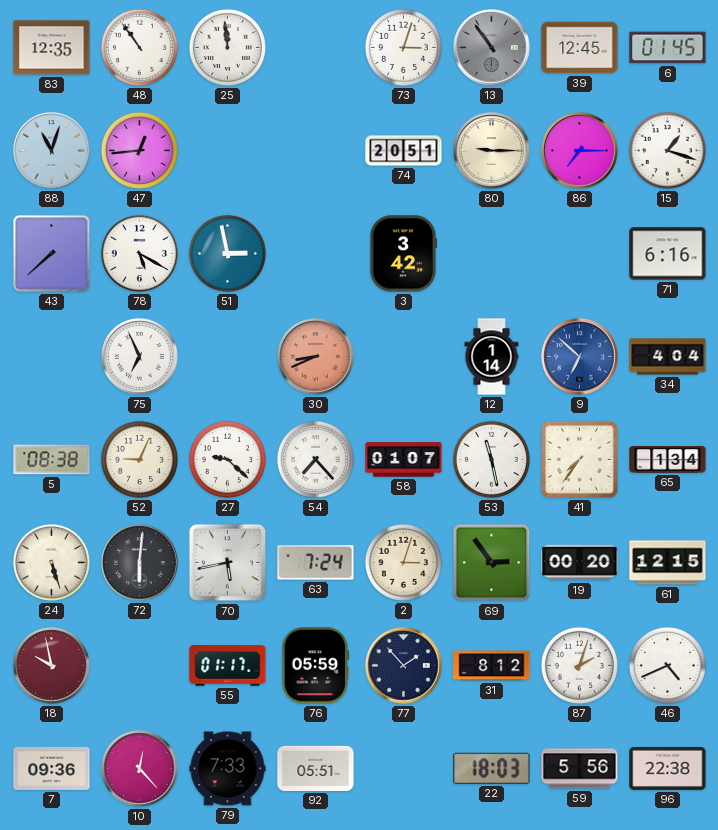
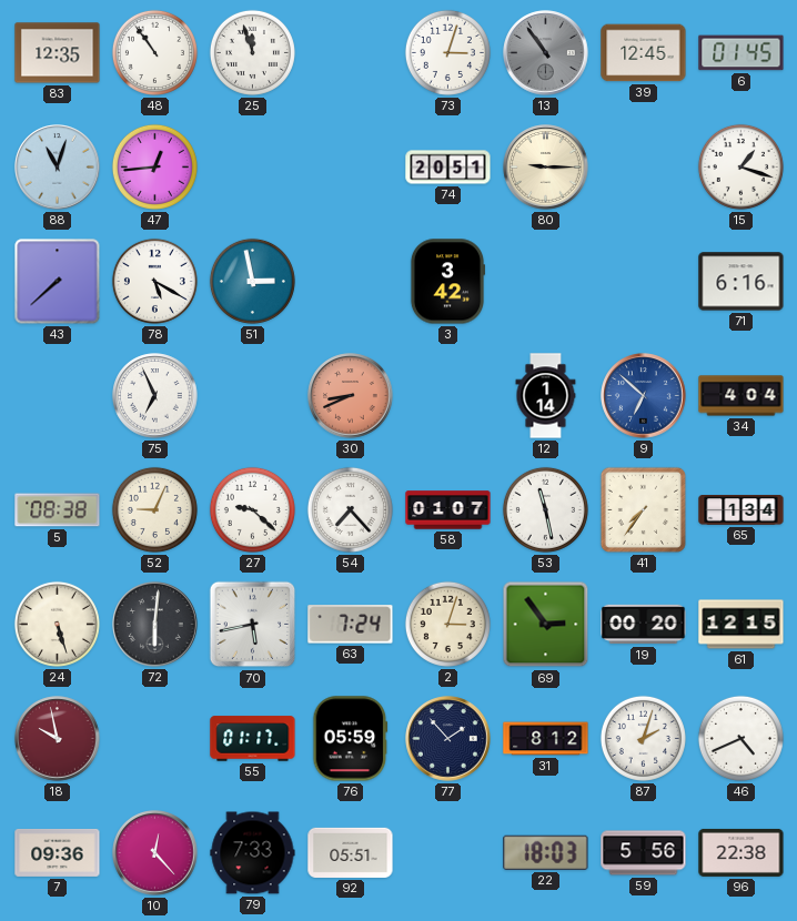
25: 11:59 -> 11:57
86: 7:15 -> none
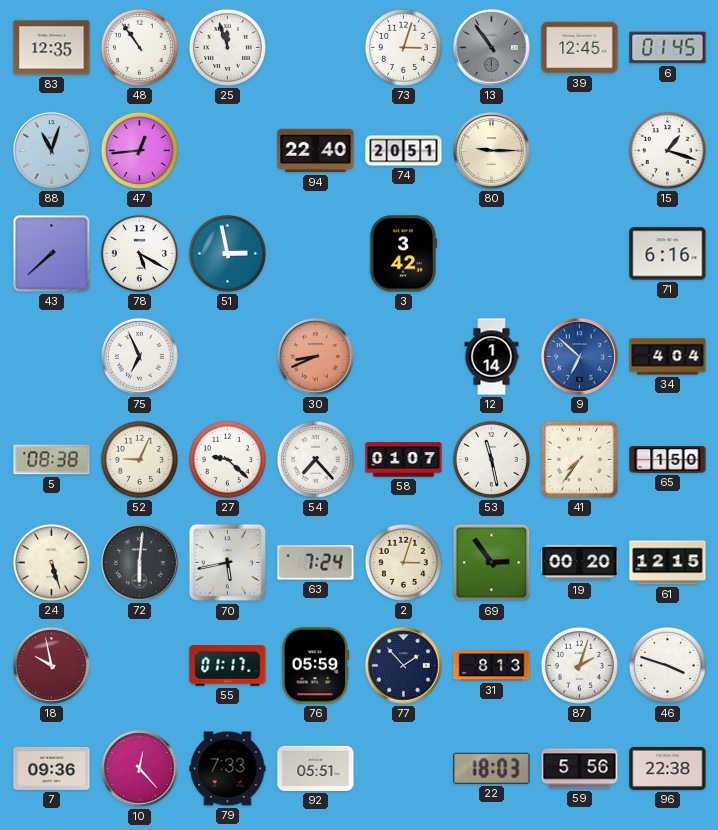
94: none -> 22:40
65: 1:34 -> 1:50
31: 8:12 -> 8:13
46: 4:41 -> 3:48
